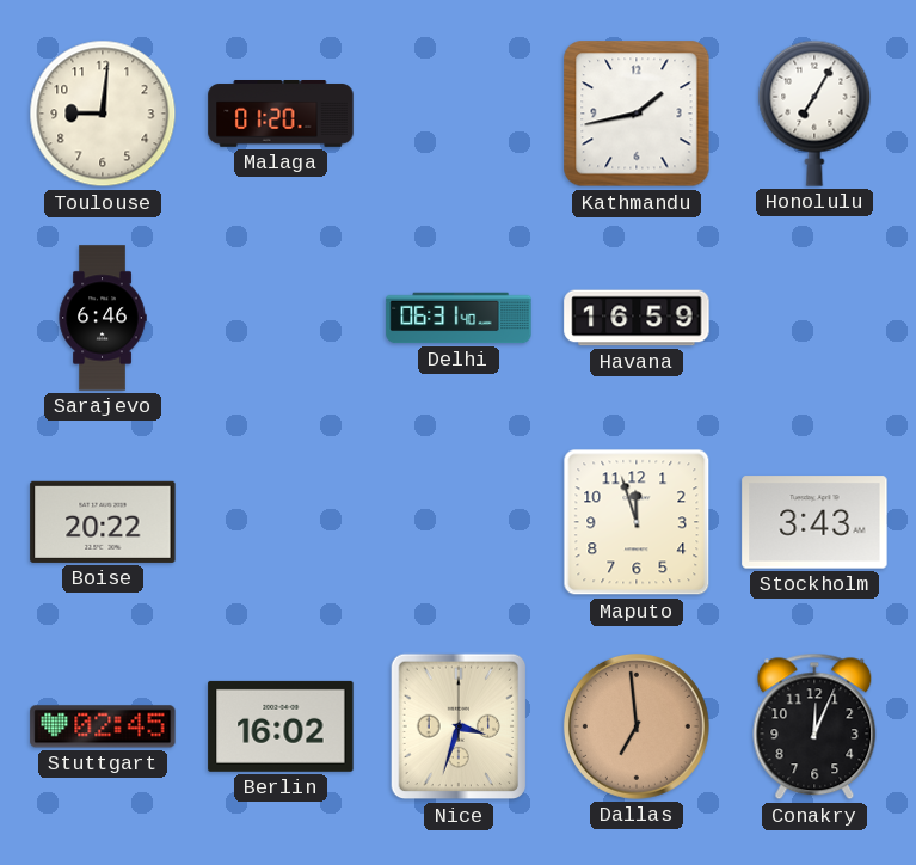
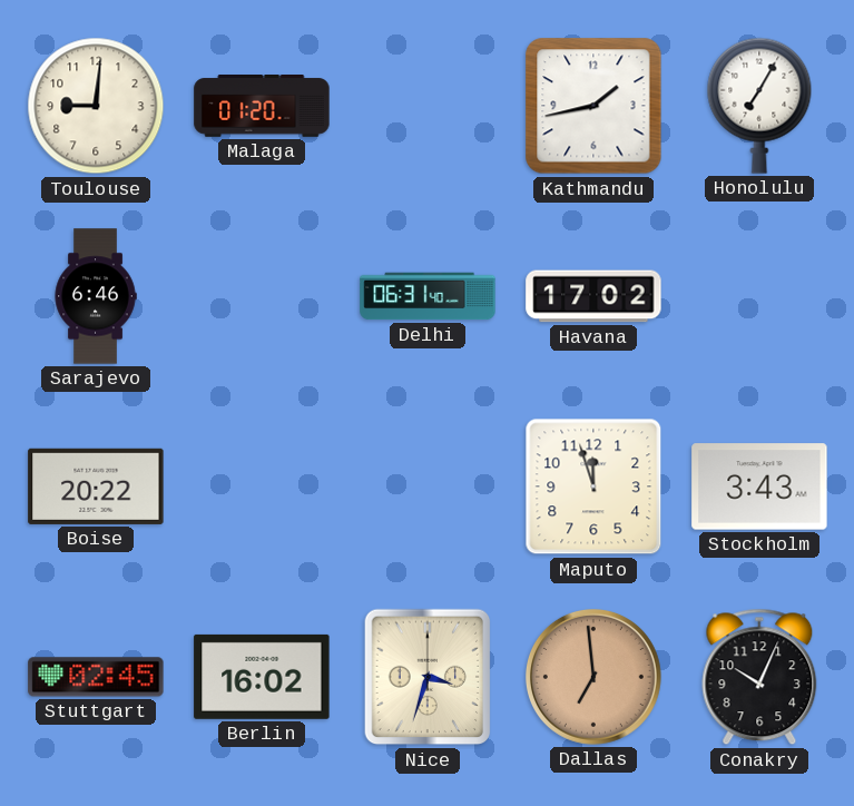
Havana: 16:59 -> 17:02
Conakry: 12:04 -> 10:04
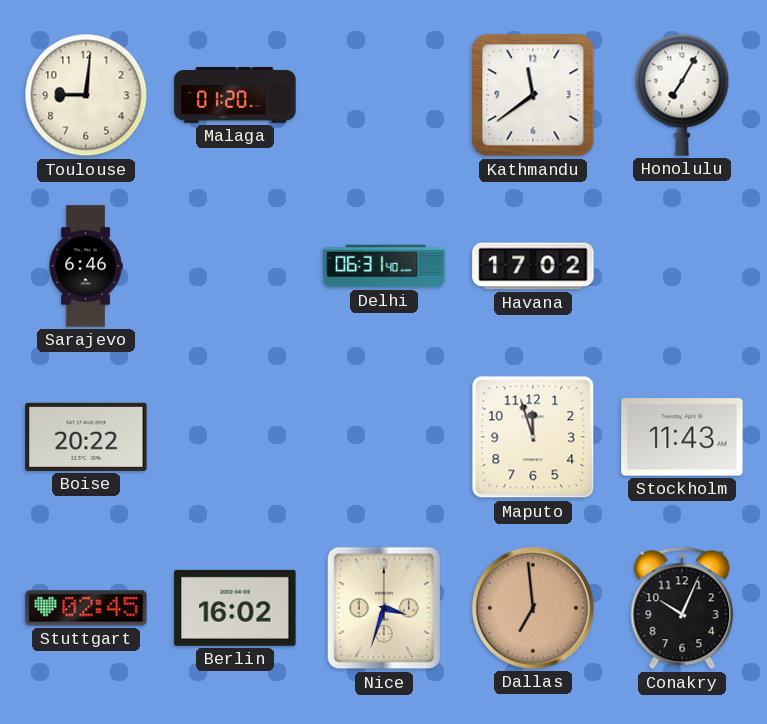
Kathmandu: 1:43 -> 11:39
Stockholm: 3:43 -> 11:43
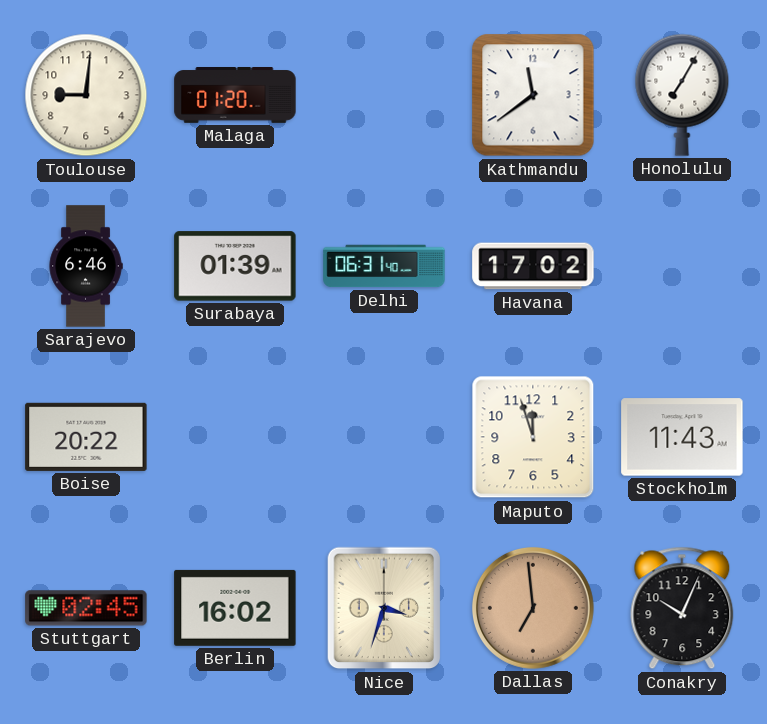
Surabaya: none -> 01:39
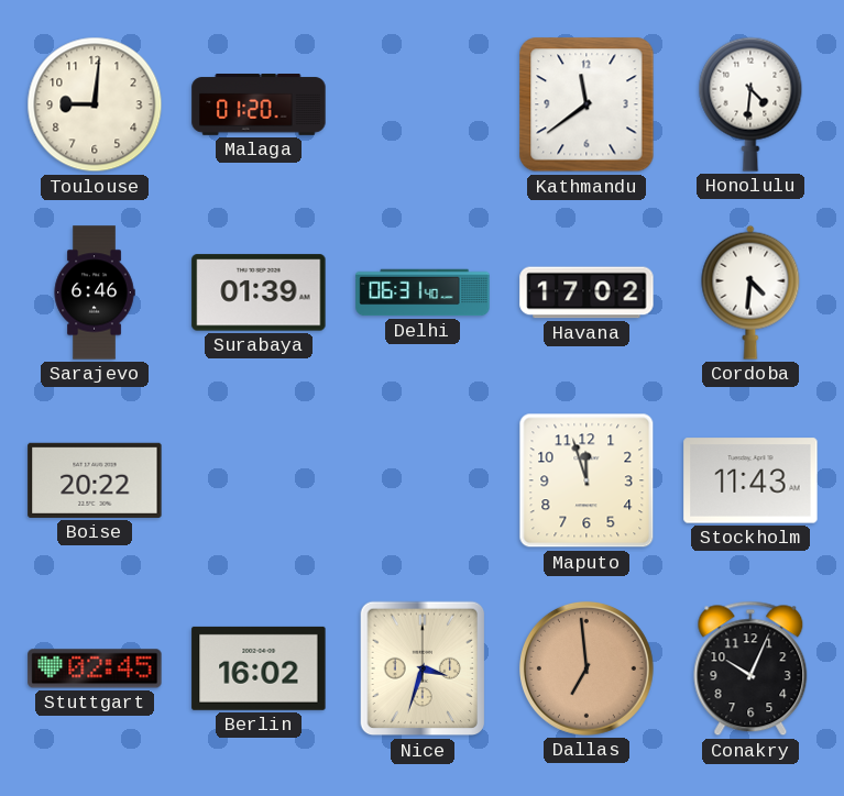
Honolulu: 7:05 -> 4:31
Cordoba: none -> 4:31
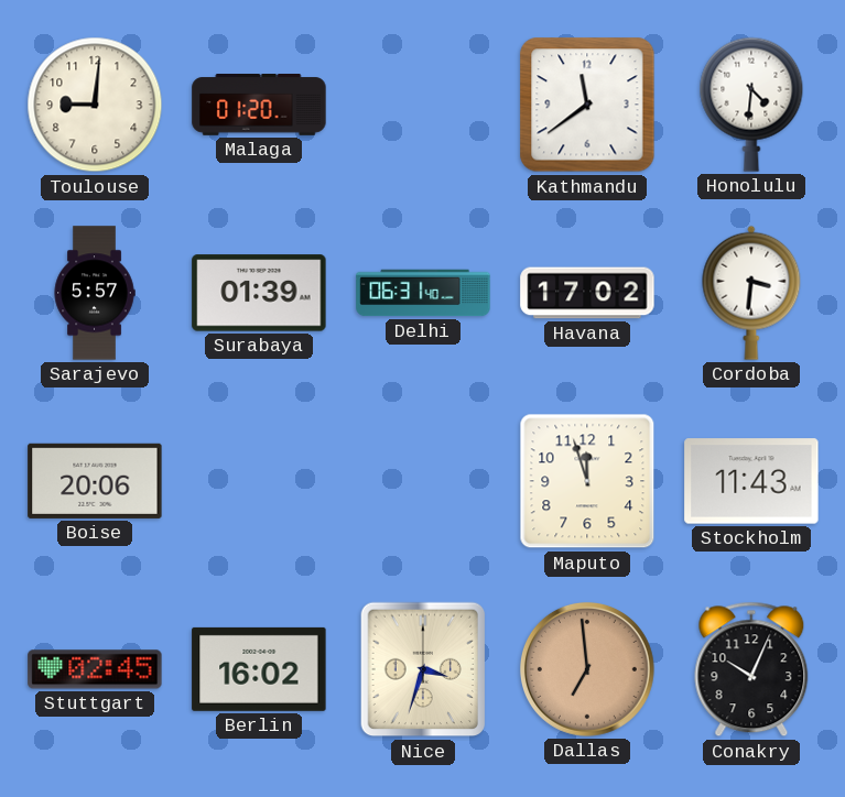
Sarajevo: 6:46 -> 5:57
Cordoba: 4:31 -> 3:31
Boise: 20:22 -> 20:06
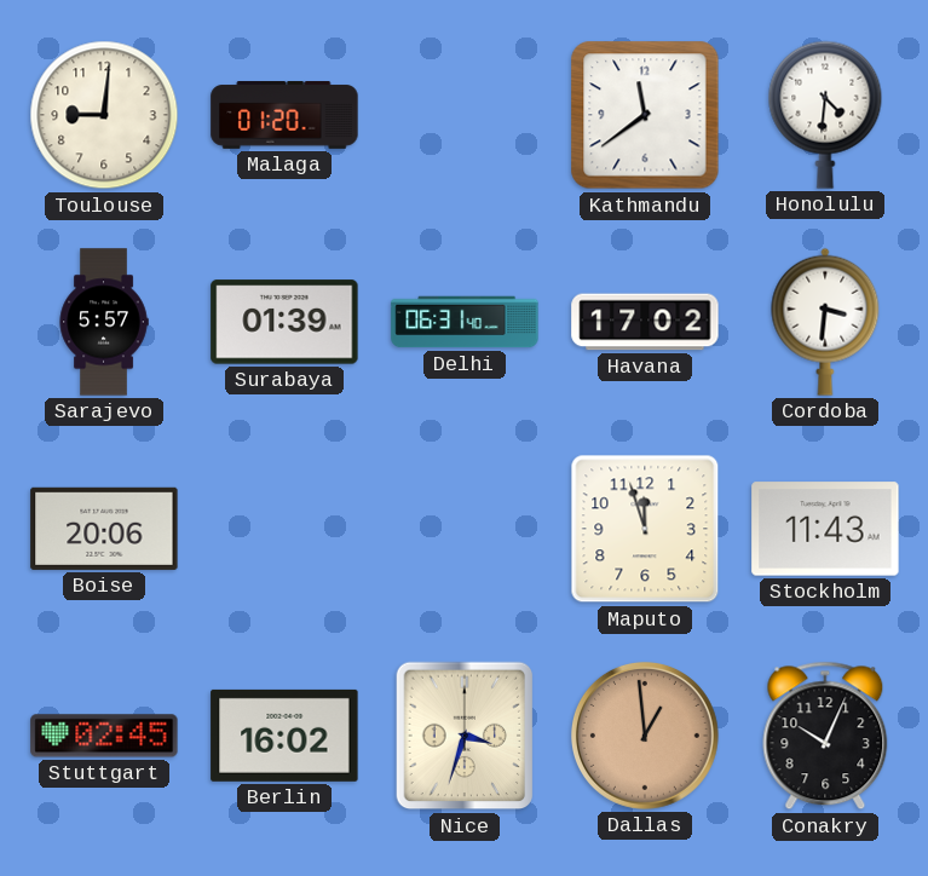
Dallas: 6:59 -> 12:59
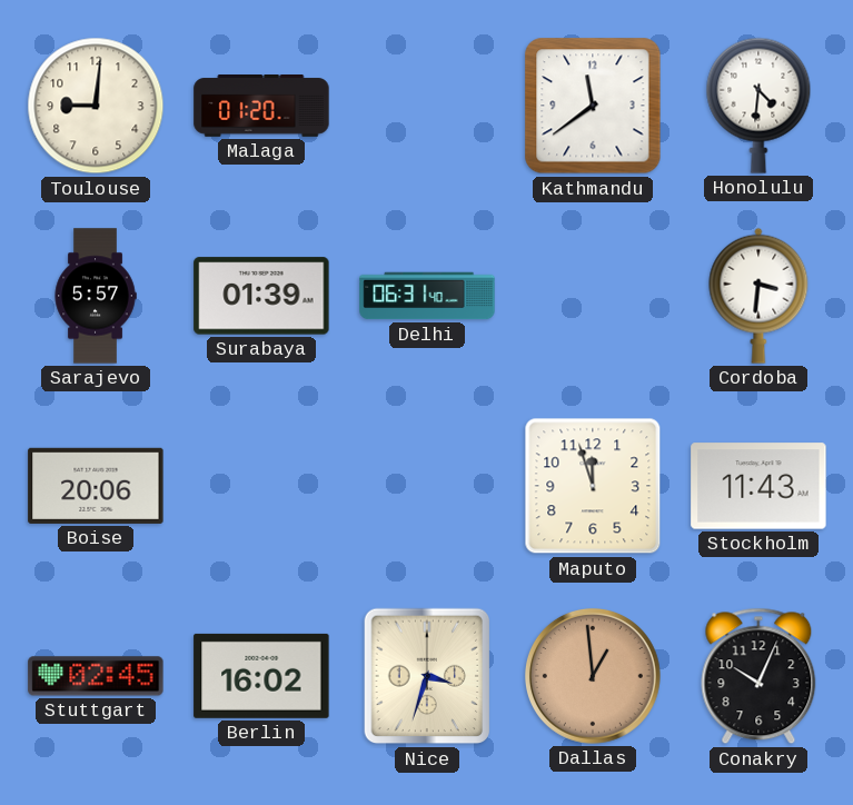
Havana: 17:02 -> none
